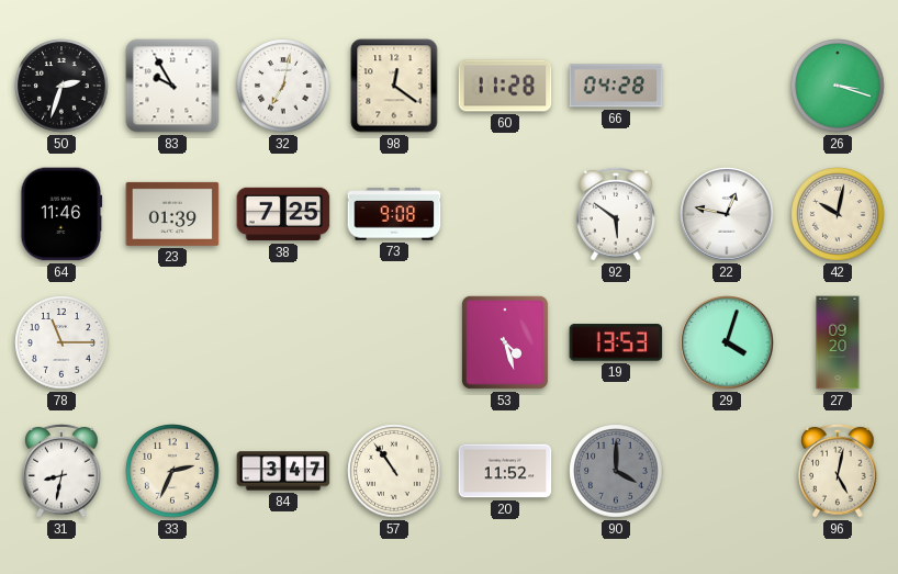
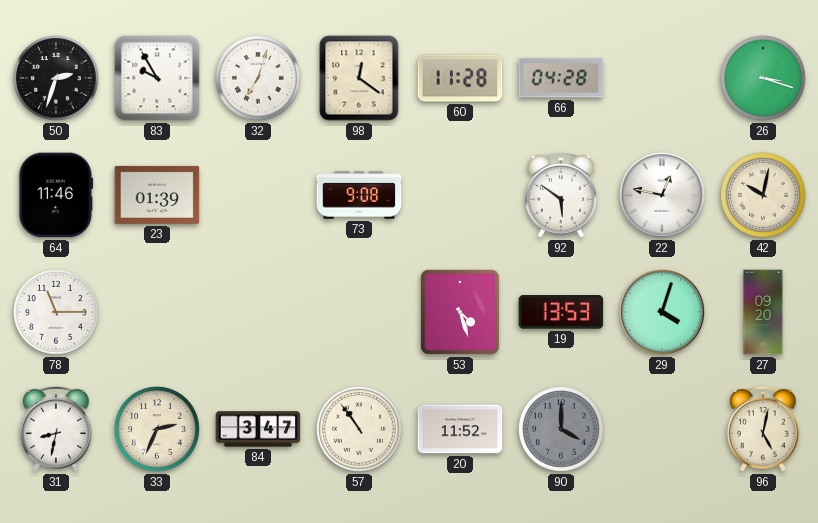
32: 7:02 -> 7:03
38: 7:25 -> none
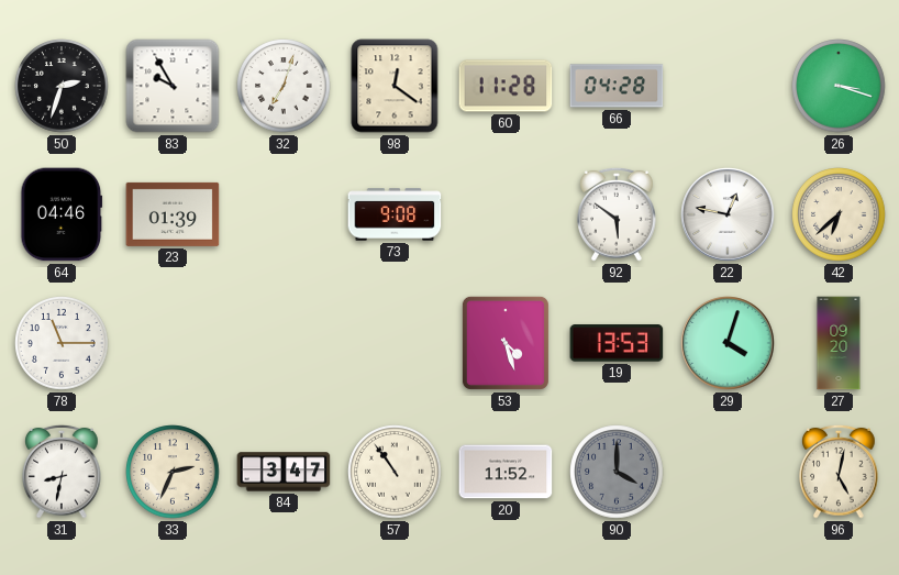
64: 11:46 -> 04:46
42: 10:02 -> 6:38
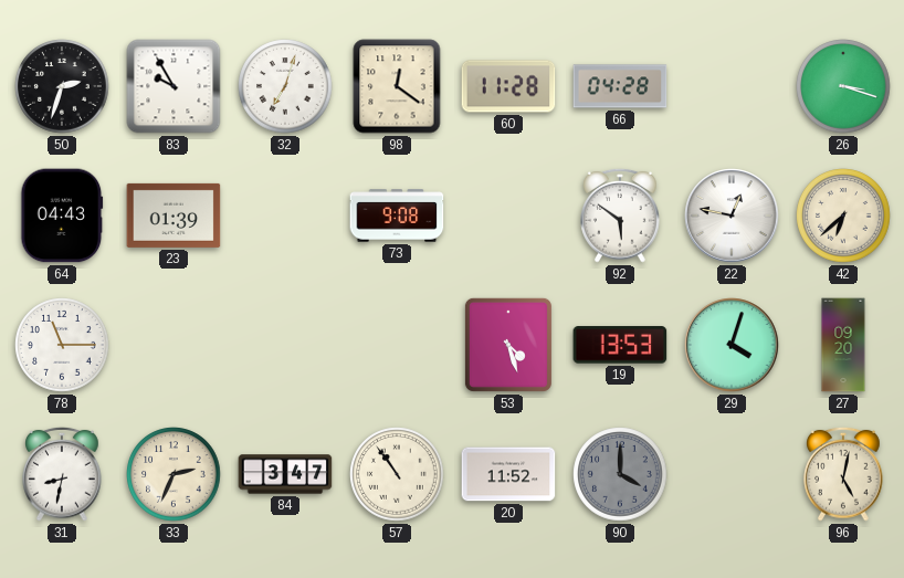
64: 04:46 -> 04:43
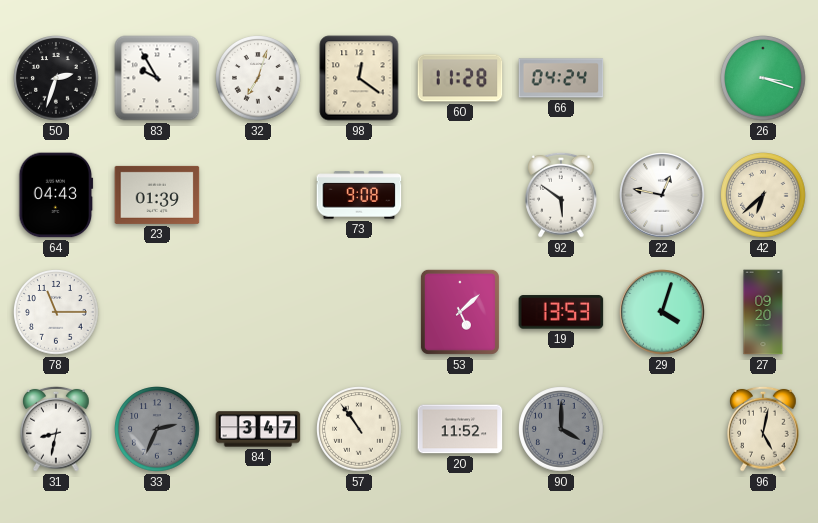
66: 04:28 -> 04:24
53: 4:27 -> 5:08
33 dial: cream -> grey
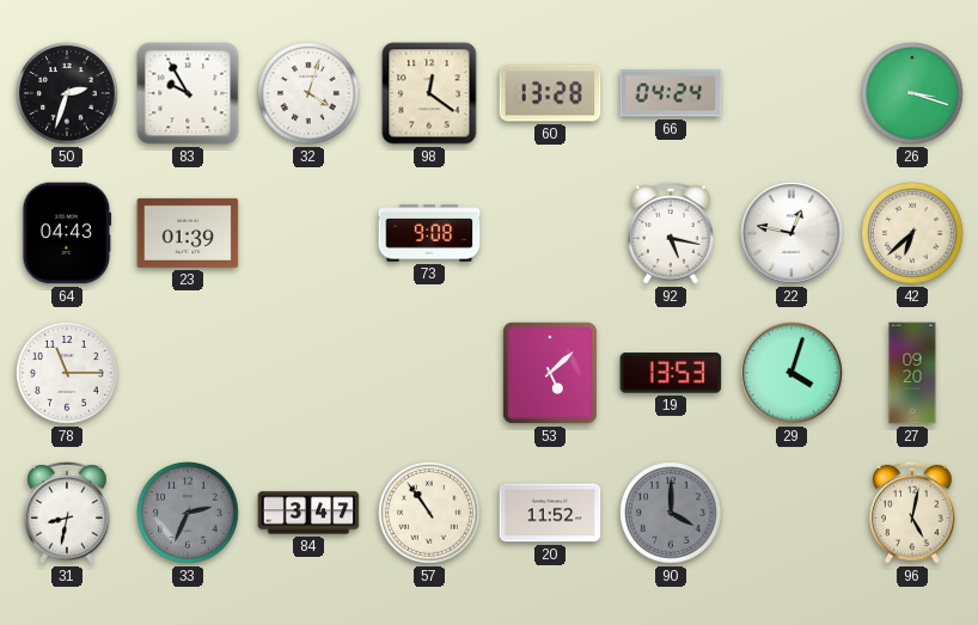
32: 7:03 -> 4:03
60: 11:28 -> 13:28
92: 5:51 -> 5:17
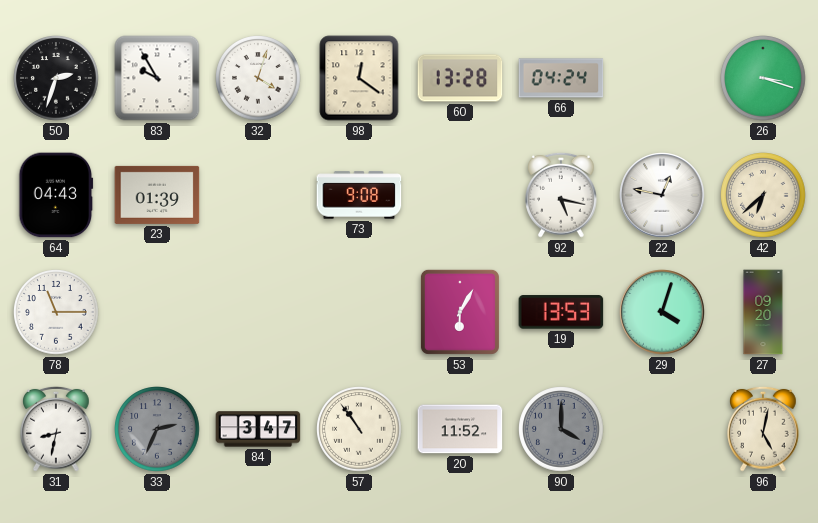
53: 5:08 -> 6:05
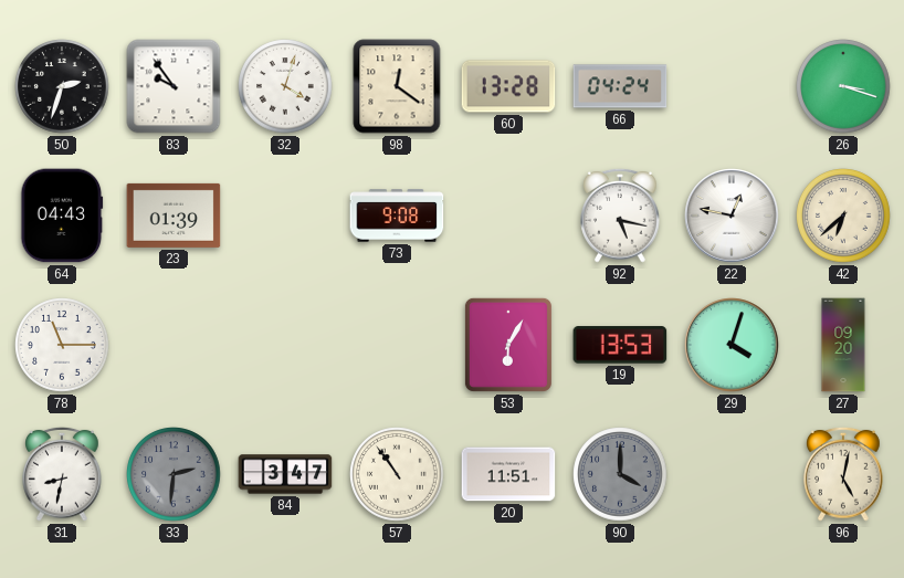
83: 9:55 -> 9:54
33: 2:34 -> 2:31
20: 11:52 -> 11:51
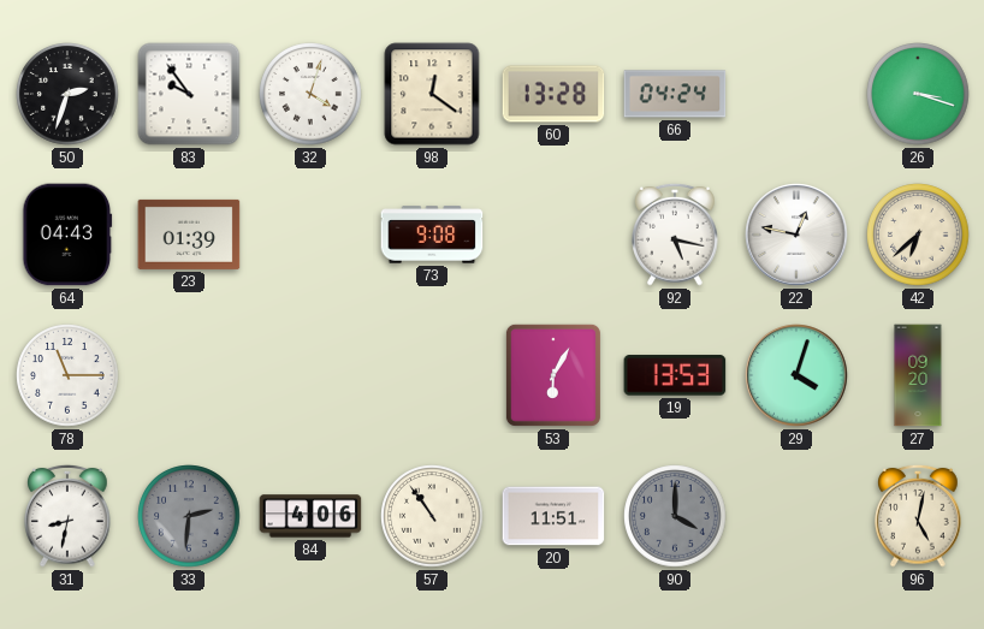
84: 3:47 -> 4:06
